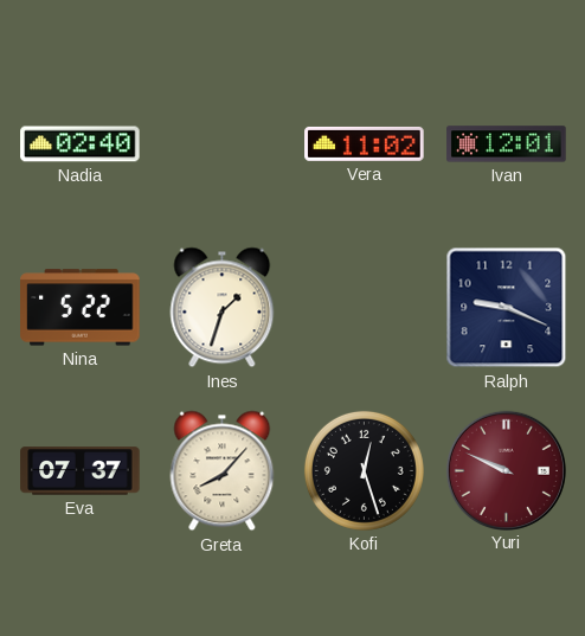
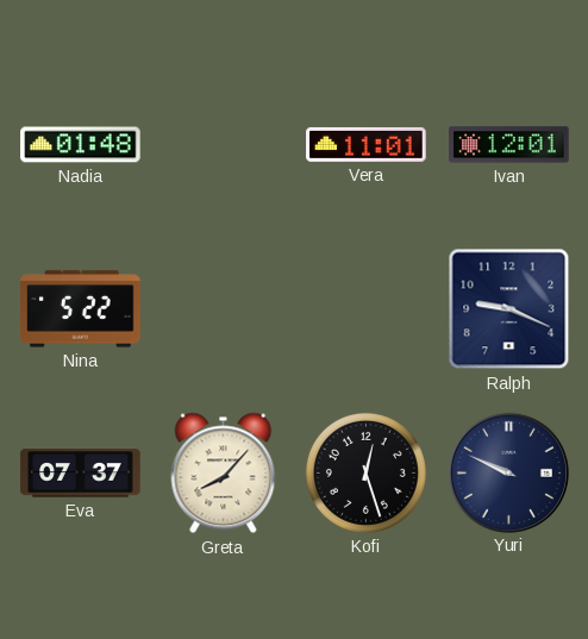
Nadia: 02:40 -> 01:48
Vera: 11:02 -> 11:01
Ines: 1:33 -> none
Yuri dial: burgundy -> navy
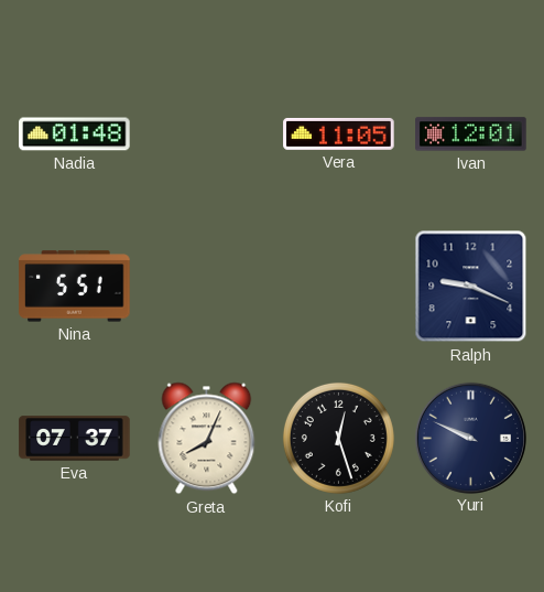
Vera: 11:01 -> 11:05
Nina: 5:22 -> 5:51
Greta: 8:07 -> 8:04
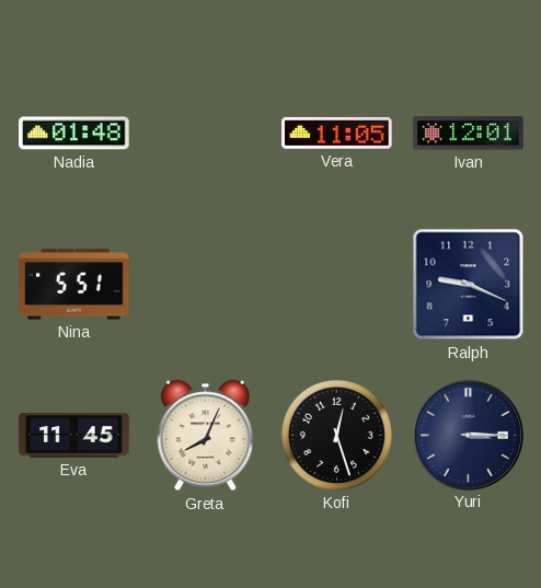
Eva: 07:37 -> 11:45
Yuri: 9:49 -> 3:15
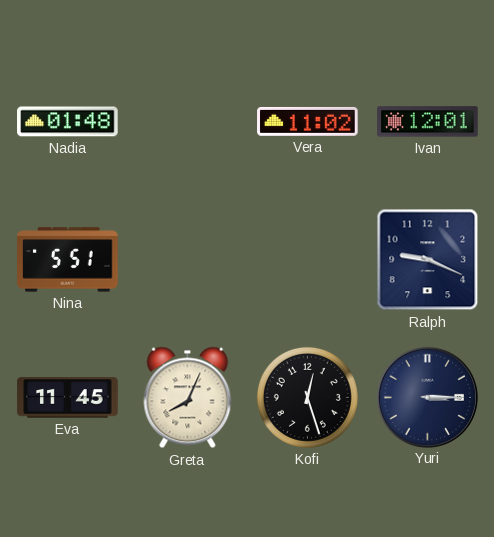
Vera: 11:05 -> 11:02
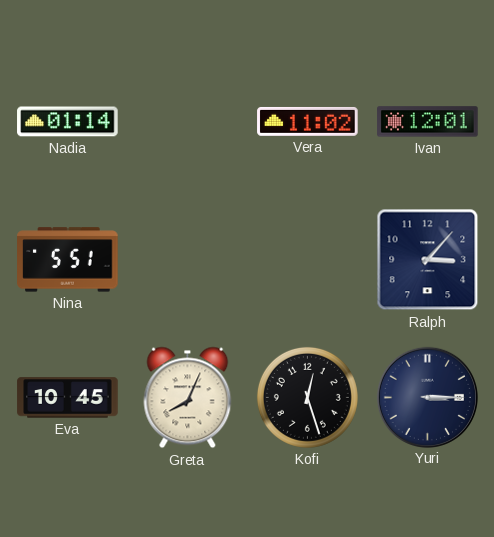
Nadia: 01:48 -> 01:14
Ralph: 9:19 -> 3:07
Eva: 11:45 -> 10:45
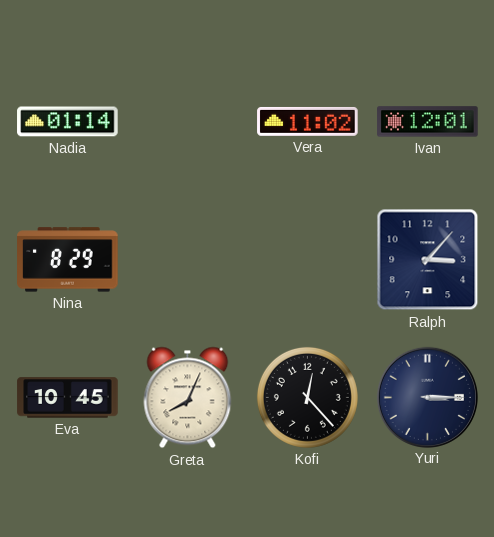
Nina: 5:51 -> 8:29
Kofi: 12:27 -> 12:23
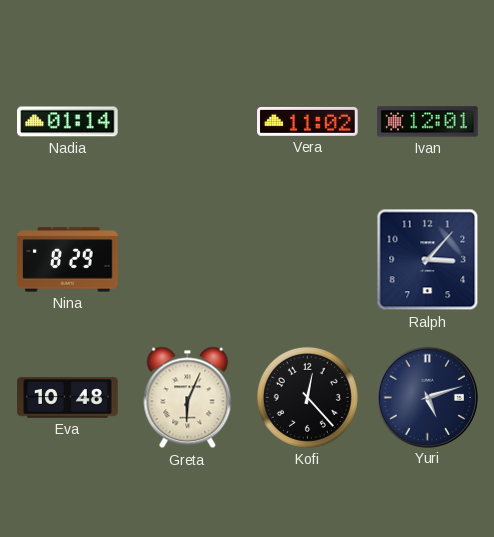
Eva: 10:45 -> 10:48
Greta: 8:04 -> 6:04
Yuri: 3:15 -> 5:12
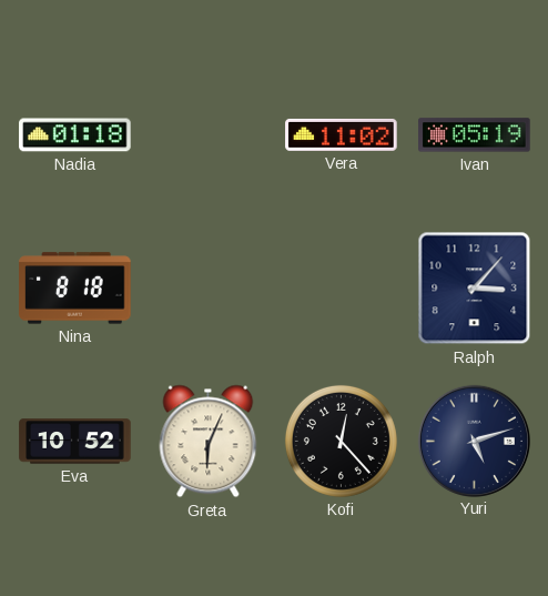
Nadia: 01:14 -> 01:18
Ivan: 12:01 -> 05:19
Nina: 8:29 -> 8:18
Eva: 10:48 -> 10:52
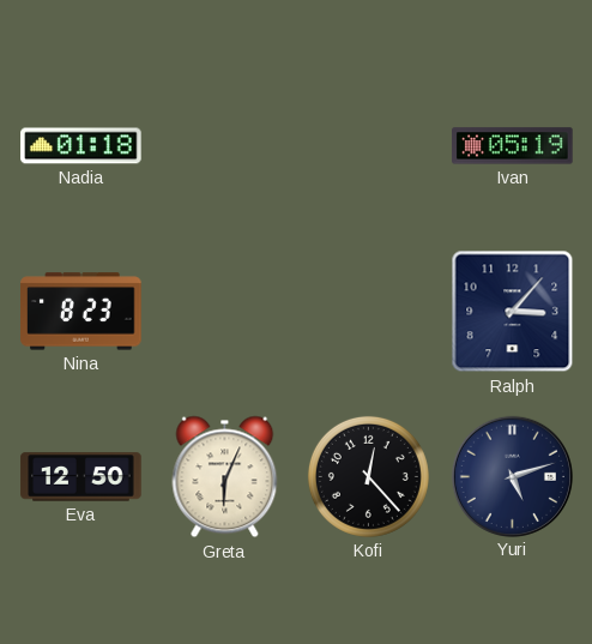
Vera: 11:02 -> none
Nina: 8:18 -> 8:23
Eva: 10:52 -> 12:50
